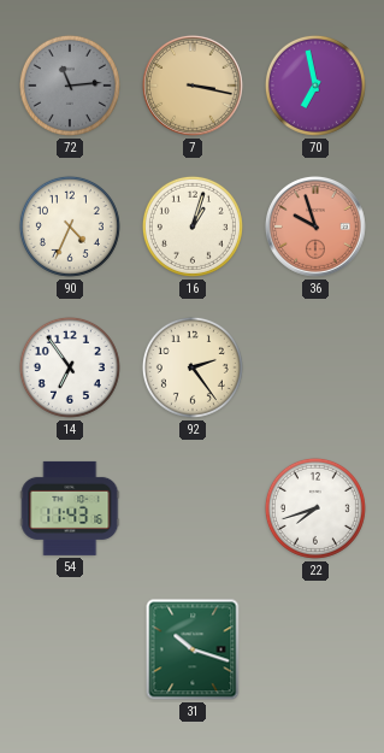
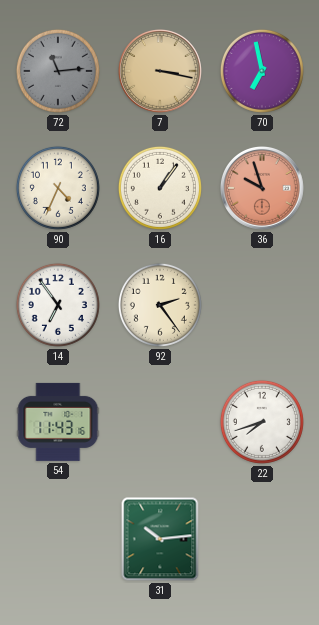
16: 1:03 -> 1:06
31: 10:18 -> 10:14
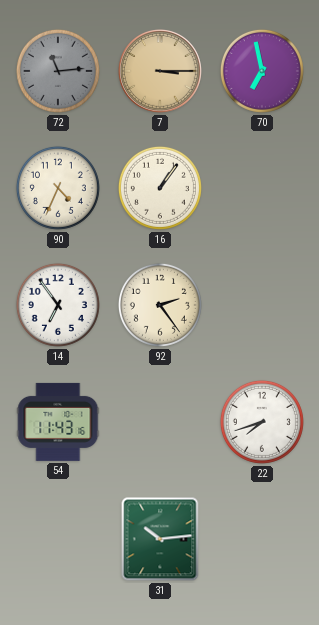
7: 3:17 -> 3:15
36: 9:57 -> none
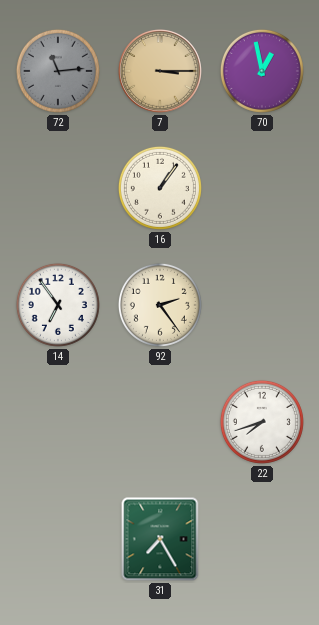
70: 6:58 -> 12:58
90: 4:34 -> none
54: 11:43 -> none
31: 10:14 -> 7:25
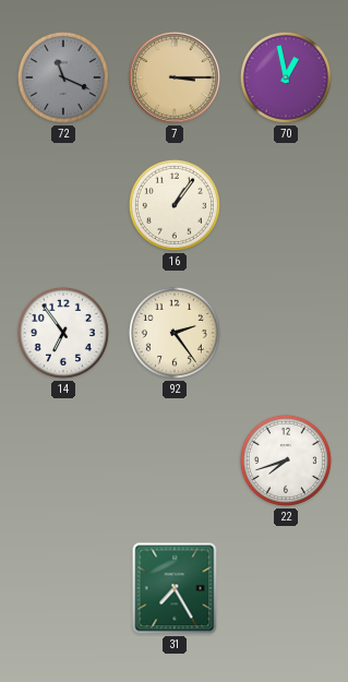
72: 11:14 -> 11:19
